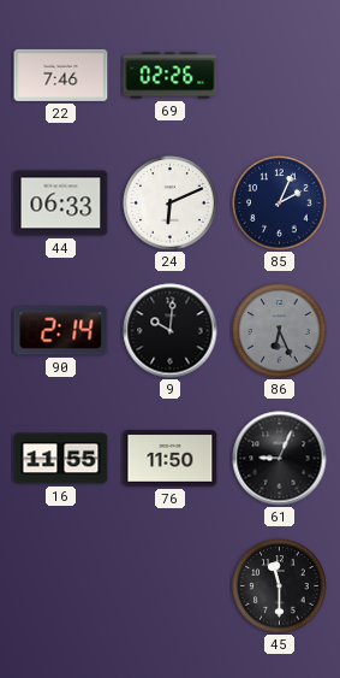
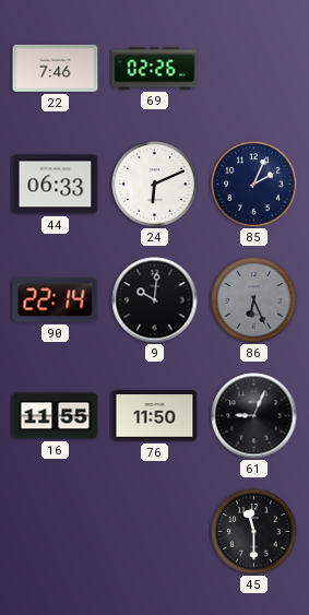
90: 2:14 -> 22:14
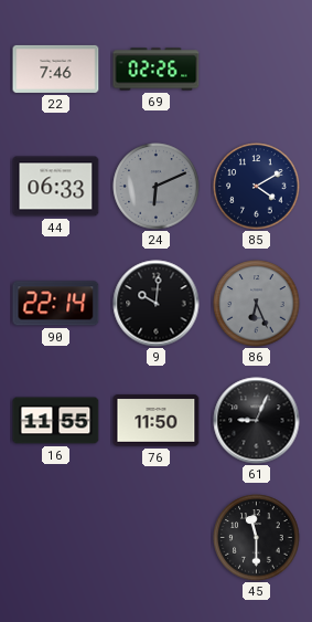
24 dial: white -> grey
85: 2:04 -> 4:10
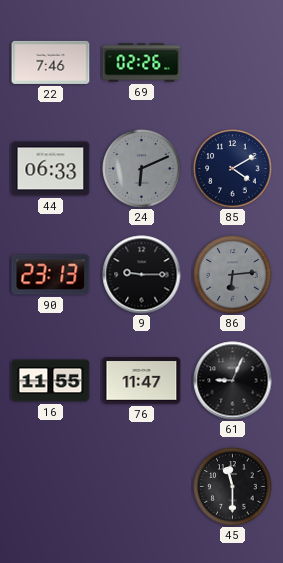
90: 22:14 -> 23:13
9: 10:01 -> 9:15
86: 6:26 -> 6:14
76: 11:50 -> 11:47
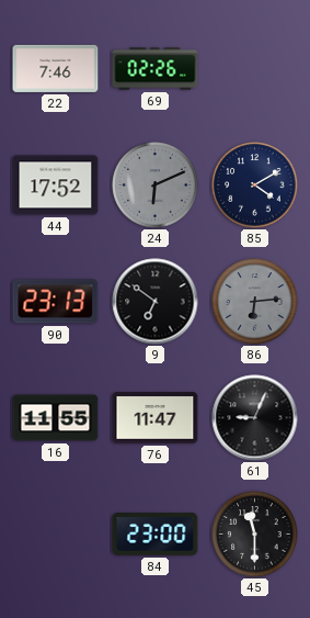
44: 06:33 -> 17:52
9: 9:15 -> 6:51
84: none -> 23:00
